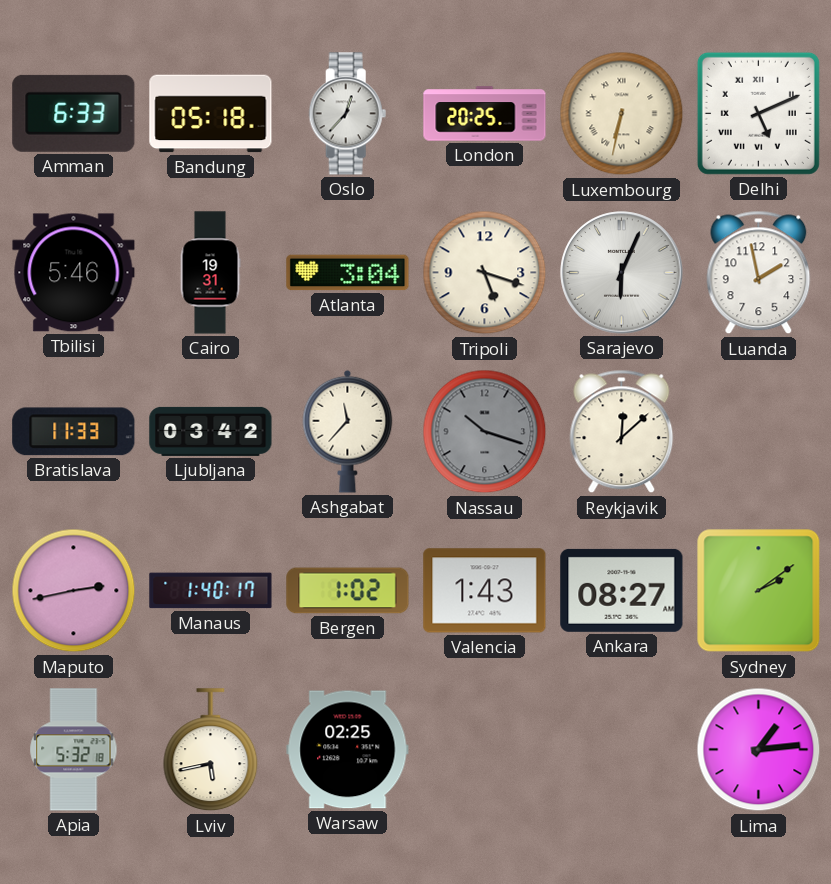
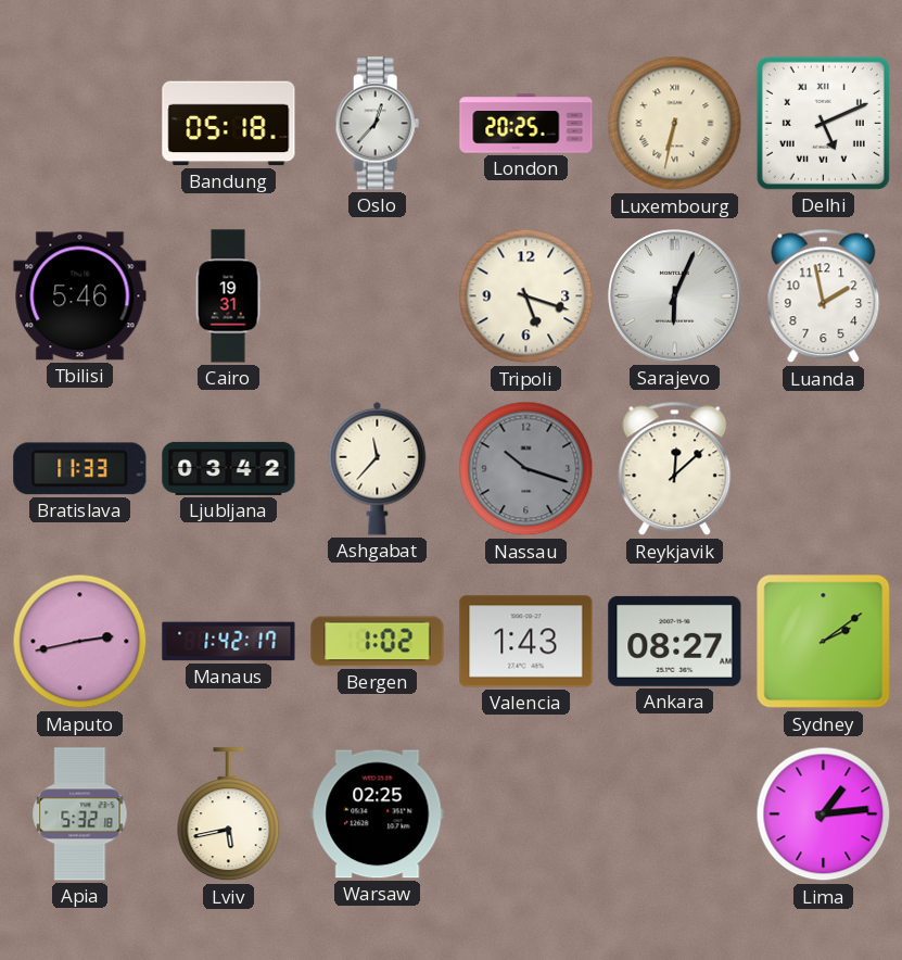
Amman: 6:33 -> none
Atlanta: 3:04 -> none
Manaus: 1:40 -> 1:42
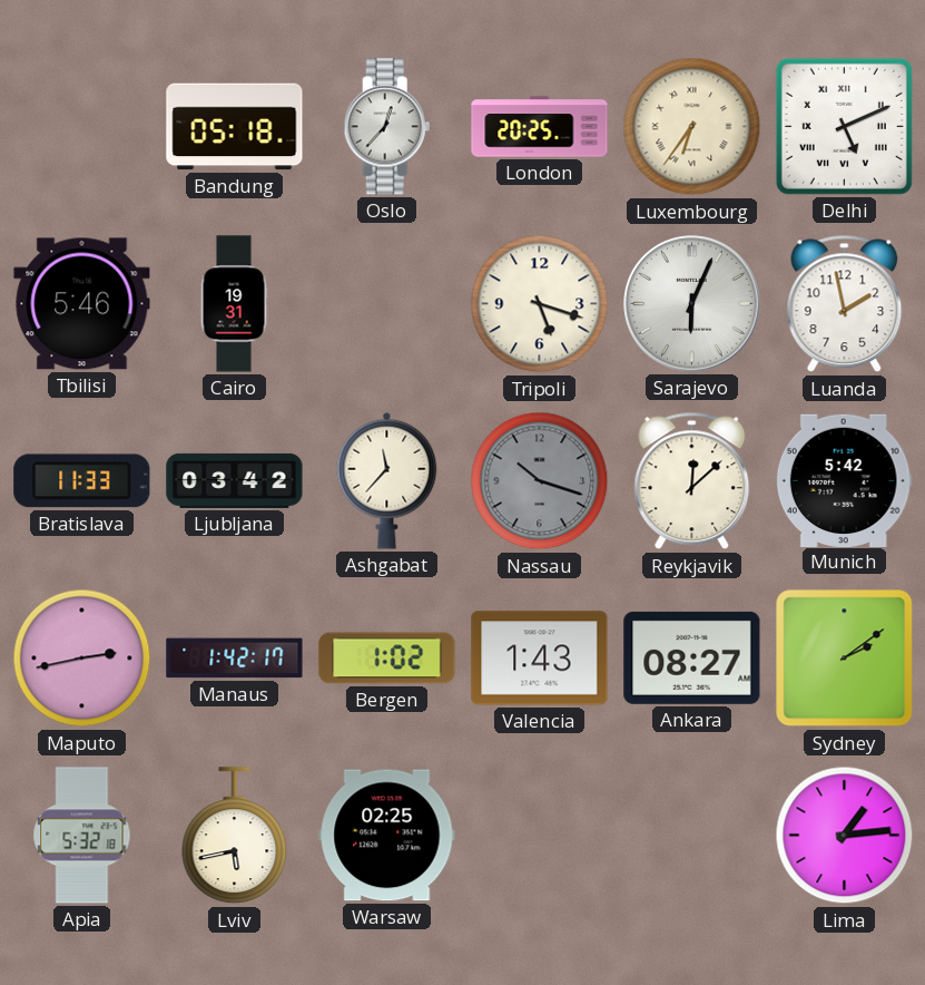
Luxembourg: 6:32 -> 6:36
Munich: none -> 5:42
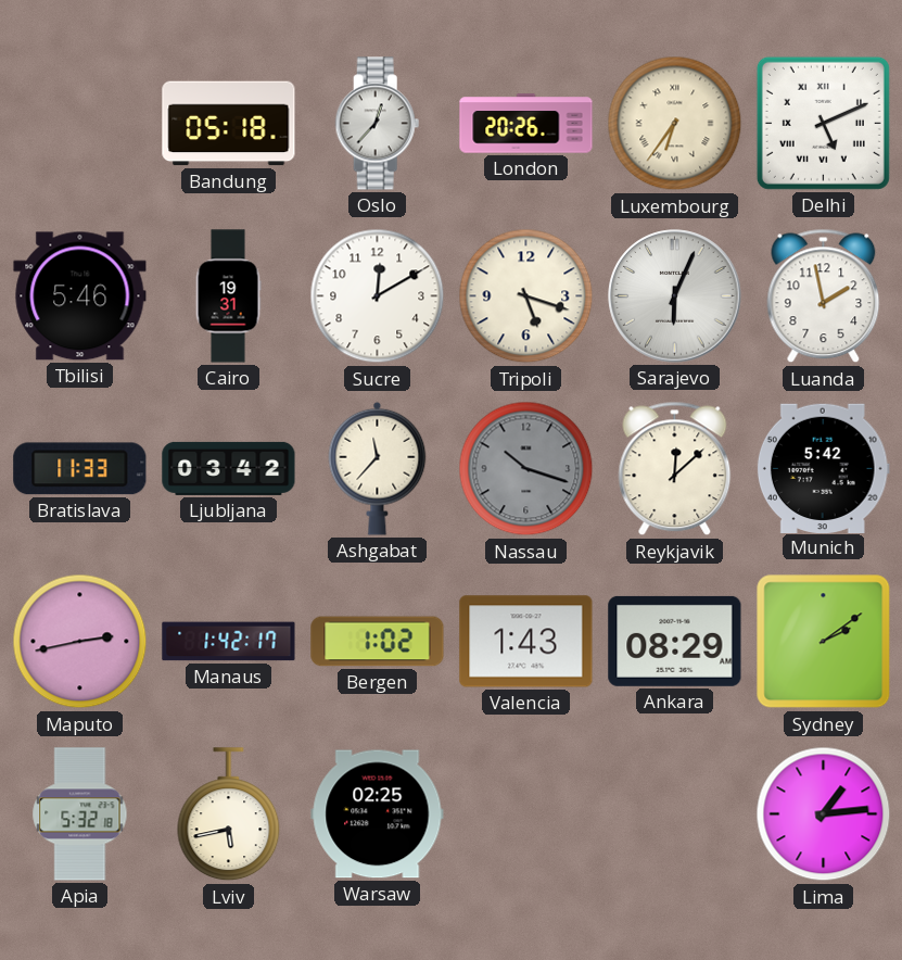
London: 20:25 -> 20:26
Sucre: none -> 12:10
Ankara: 08:27 -> 08:29
